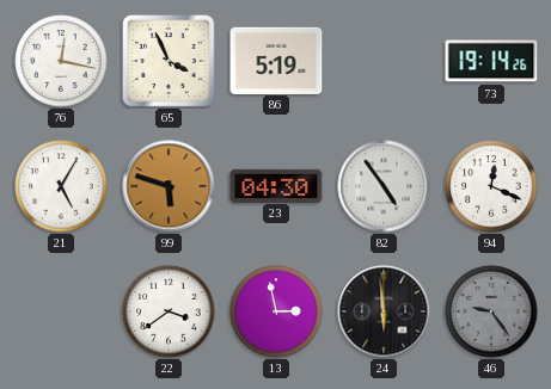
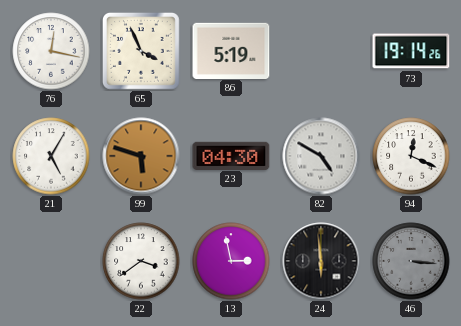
82: 4:54 -> 4:50
46: 9:24 -> 3:16
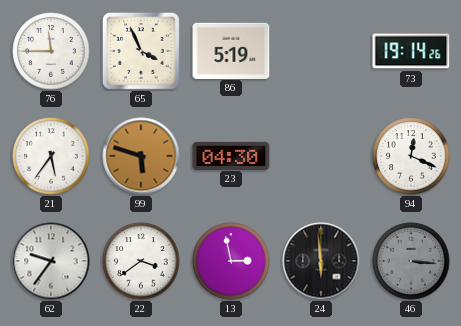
76: 12:17 -> 11:45
21: 5:05 -> 5:36
82: 4:50 -> none
62: none -> 9:36
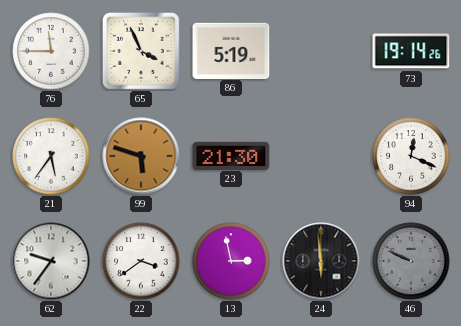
23: 04:30 -> 21:30
46: 3:16 -> 9:49
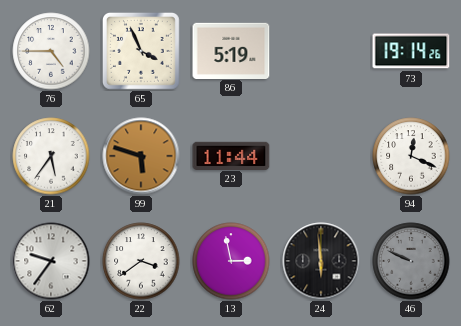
76: 11:45 -> 4:45
23: 21:30 -> 11:44
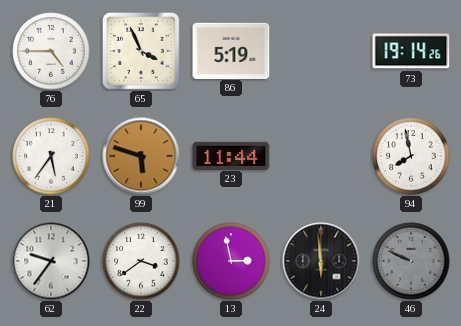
94: 12:19 -> 7:58
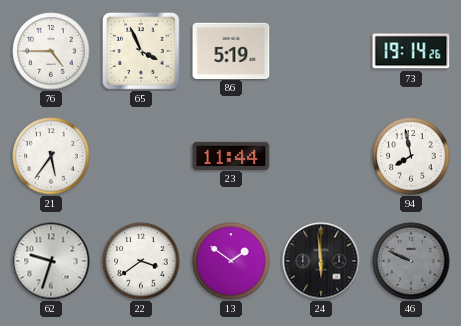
99: 5:48 -> none
62: 9:36 -> 9:33
13: 2:58 -> 1:51
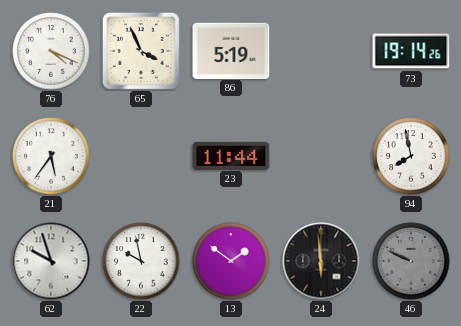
76: 4:45 -> 4:19
62: 9:33 -> 9:57
22: 3:39 -> 9:58
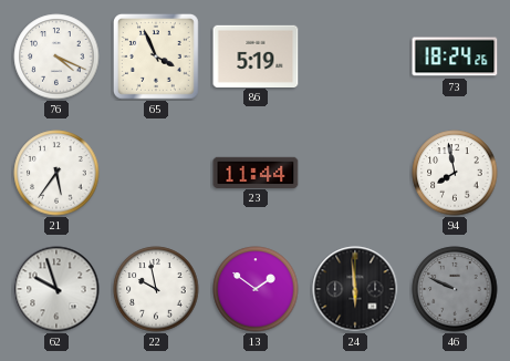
73: 19:14 -> 18:24
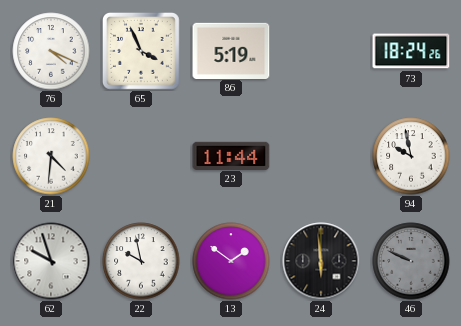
21: 5:36 -> 4:31
94: 7:58 -> 9:58
